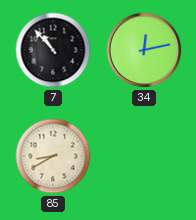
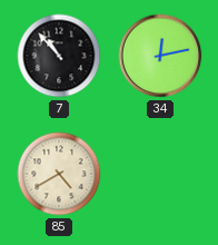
85: 8:40 -> 4:40
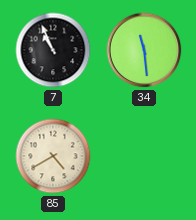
7: 10:53 -> 10:56
34: 12:13 -> 11:29
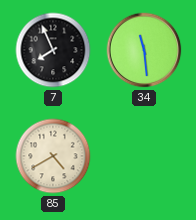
7: 10:56 -> 7:56
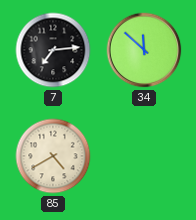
7: 7:56 -> 7:14
34: 11:29 -> 11:52
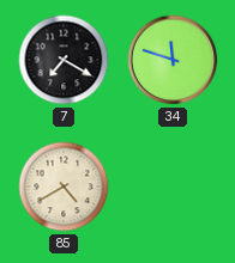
7: 7:14 -> 7:20
34: 11:52 -> 11:48
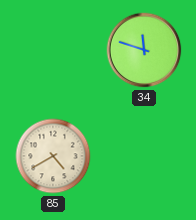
7: 7:20 -> none
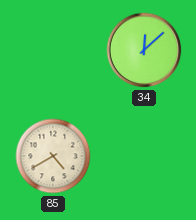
34: 11:48 -> 12:08
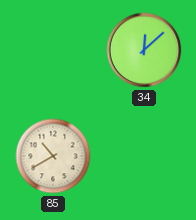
85: 4:40 -> 10:40
